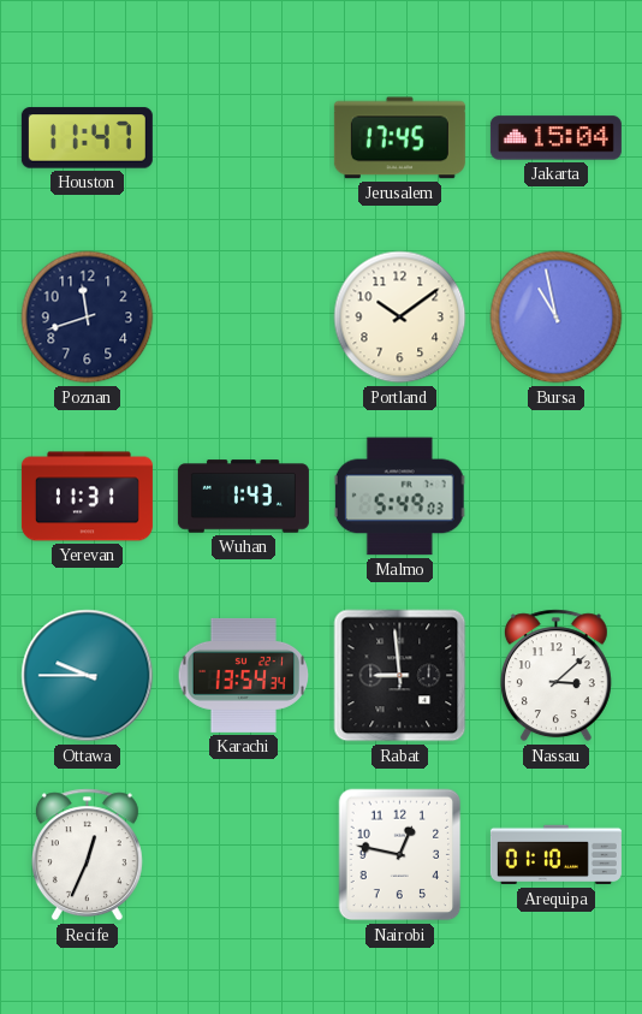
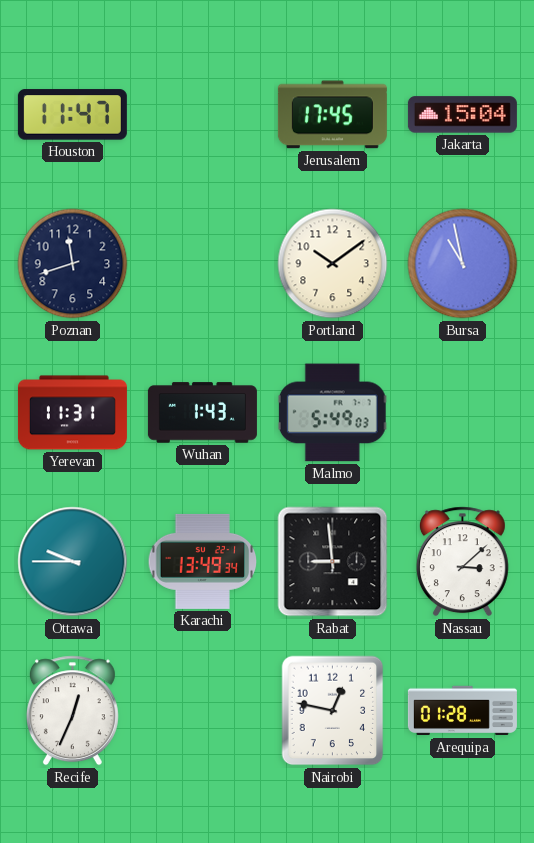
Karachi: 13:54 -> 13:49
Arequipa: 01:10 -> 01:28
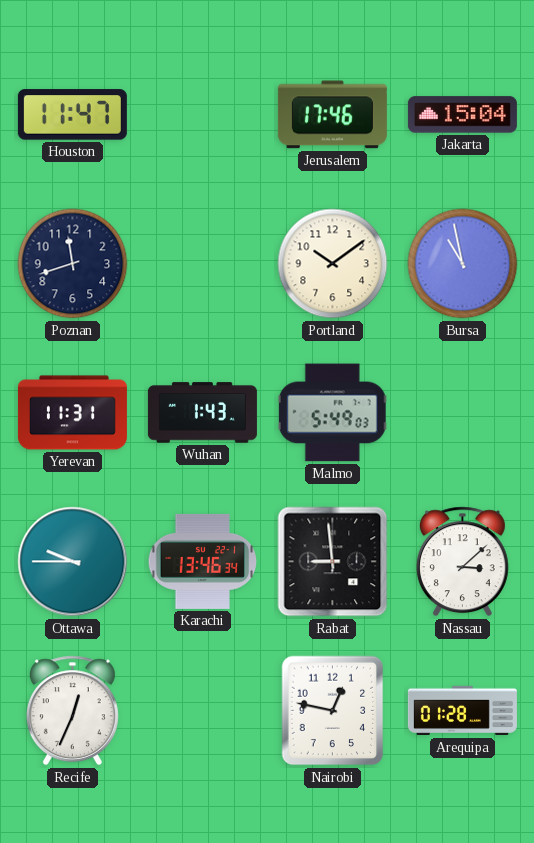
Jerusalem: 17:45 -> 17:46
Karachi: 13:49 -> 13:46
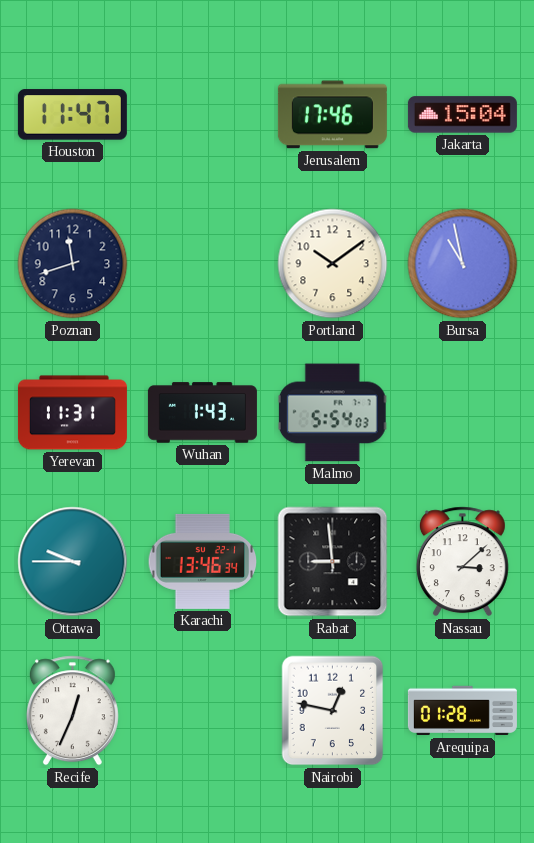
Malmo: 5:49 -> 5:54
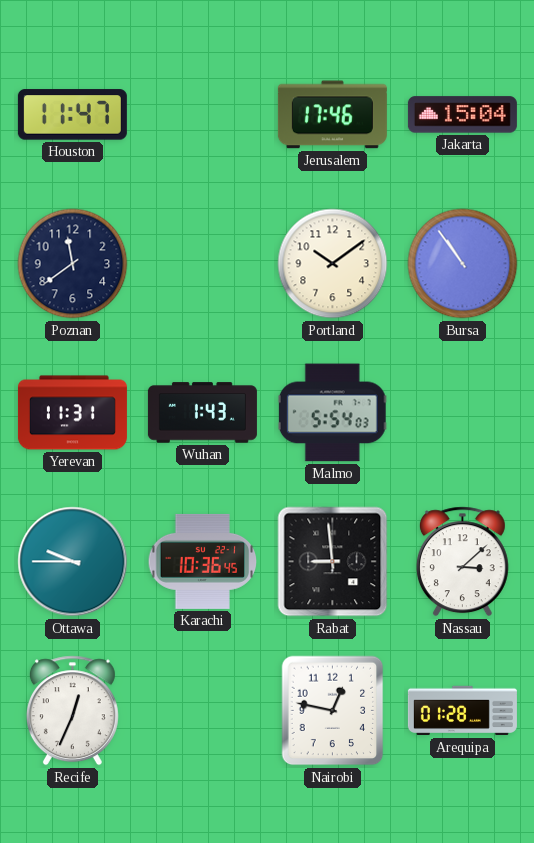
Poznan: 11:42 -> 11:39
Bursa: 10:58 -> 10:54
Karachi: 13:46 -> 10:36
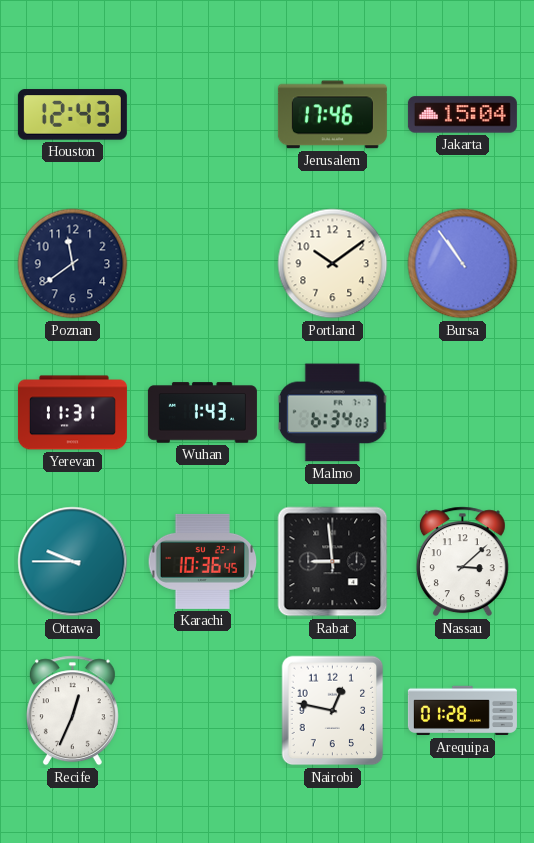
Houston: 11:47 -> 12:43
Malmo: 5:54 -> 6:34
